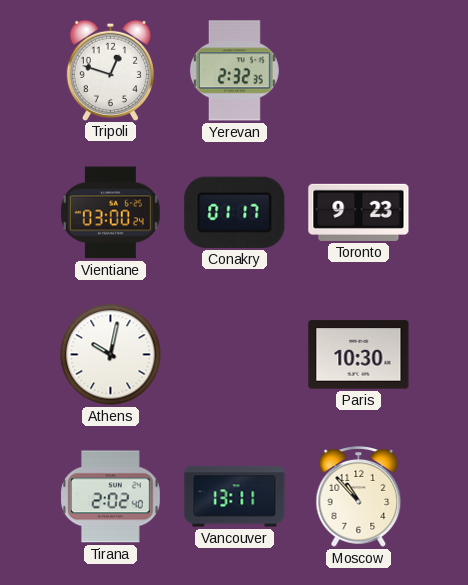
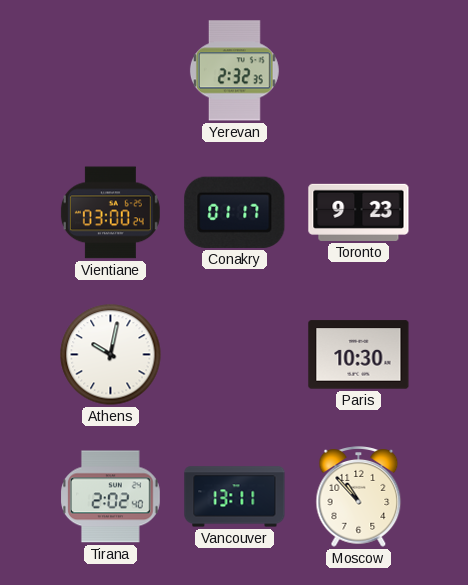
Tripoli: 12:48 -> none
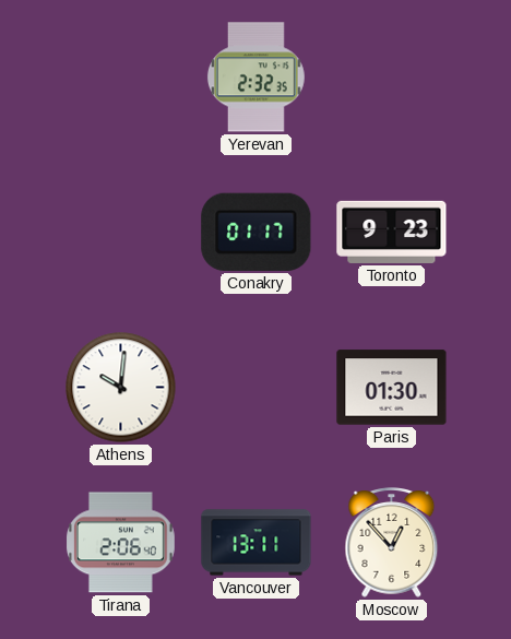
Vientiane: 03:00 -> none
Athens: 10:02 -> 10:01
Paris: 10:30 -> 01:30
Tirana: 2:02 -> 2:06
Moscow: 10:53 -> 12:53
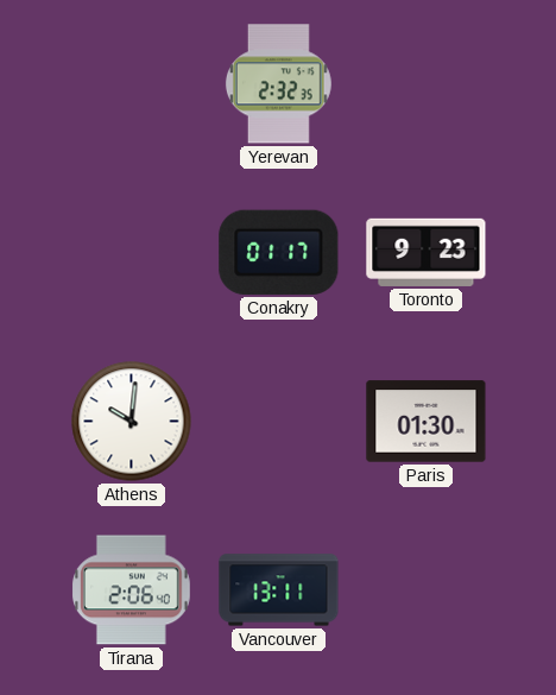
Moscow: 12:53 -> none
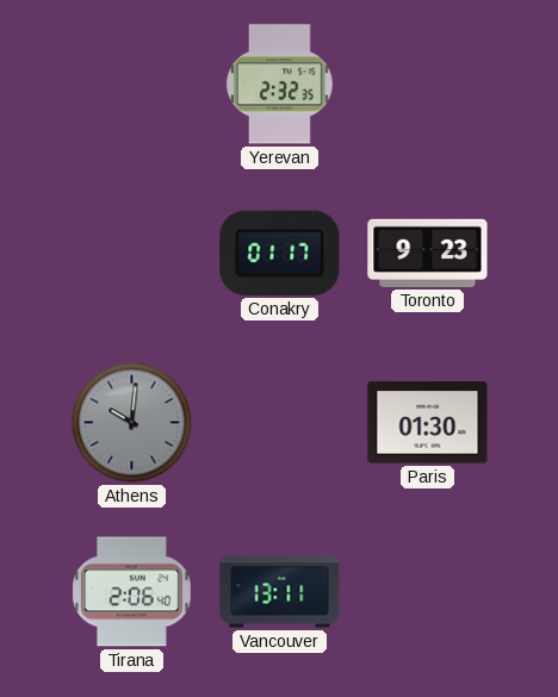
Athens dial: white -> grey
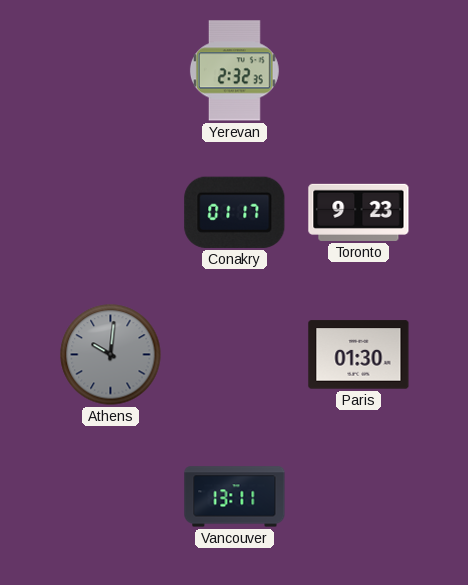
Tirana: 2:06 -> none
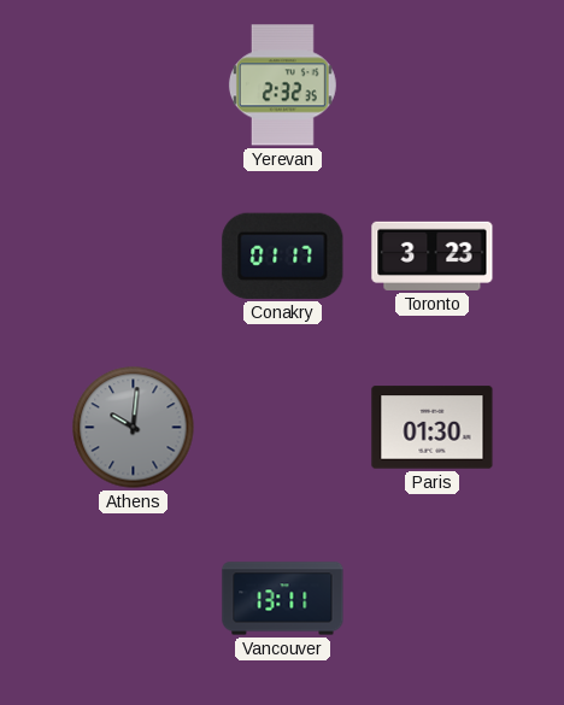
Toronto: 9:23 -> 3:23
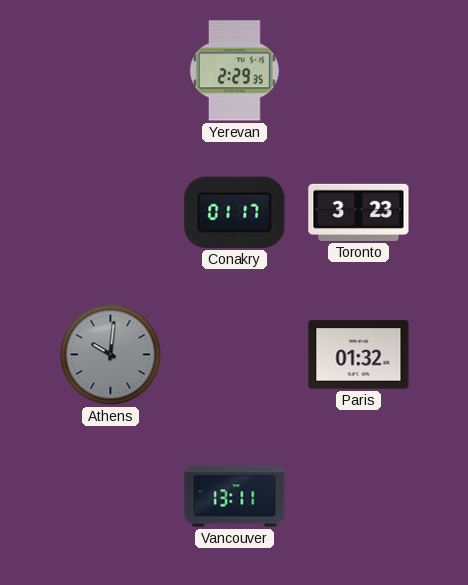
Yerevan: 2:32 -> 2:29
Paris: 01:30 -> 01:32
